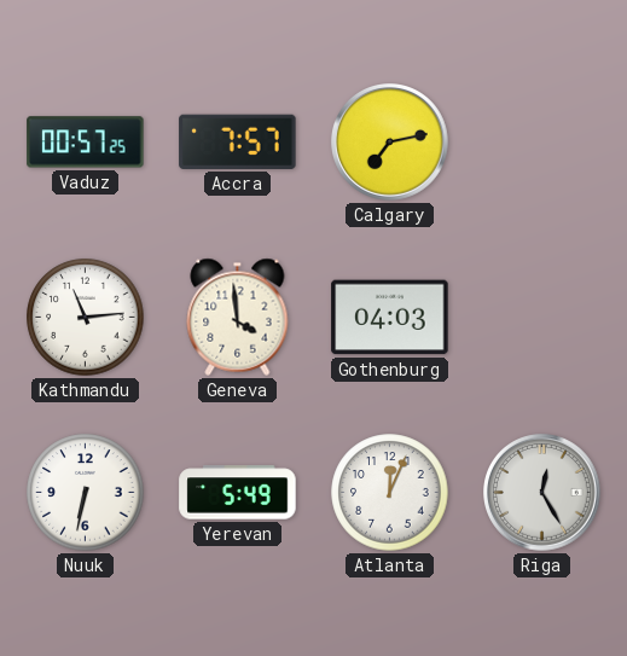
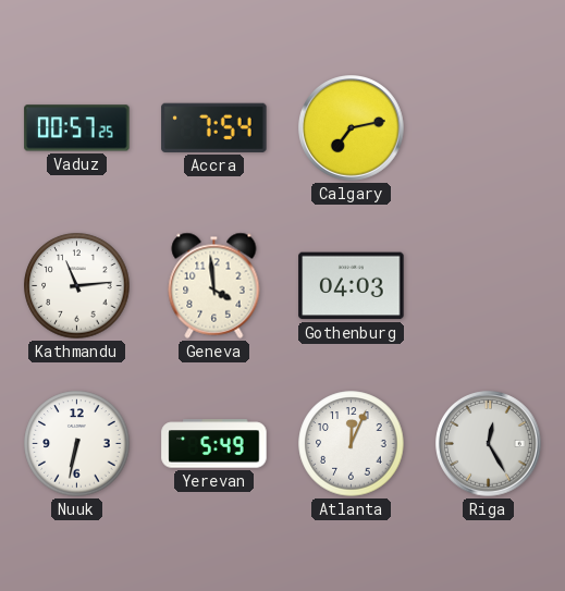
Accra: 7:57 -> 7:54
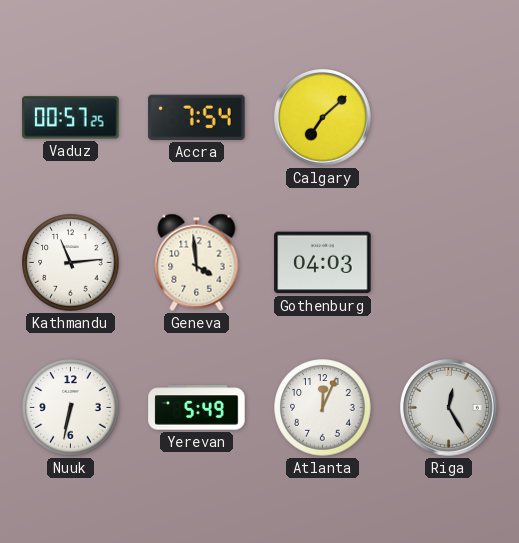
Calgary: 7:13 -> 7:08
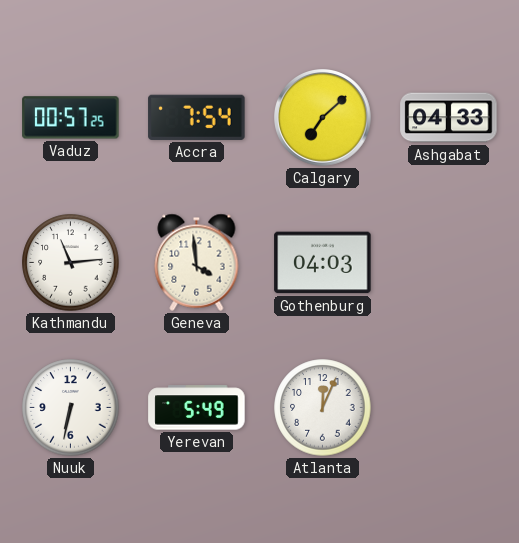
Ashgabat: none -> 04:33
Riga: 12:25 -> none
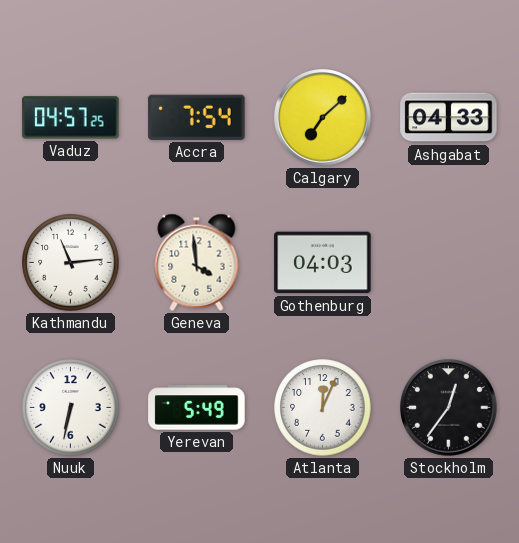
Vaduz: 00:57 -> 04:57
Stockholm: none -> 12:36
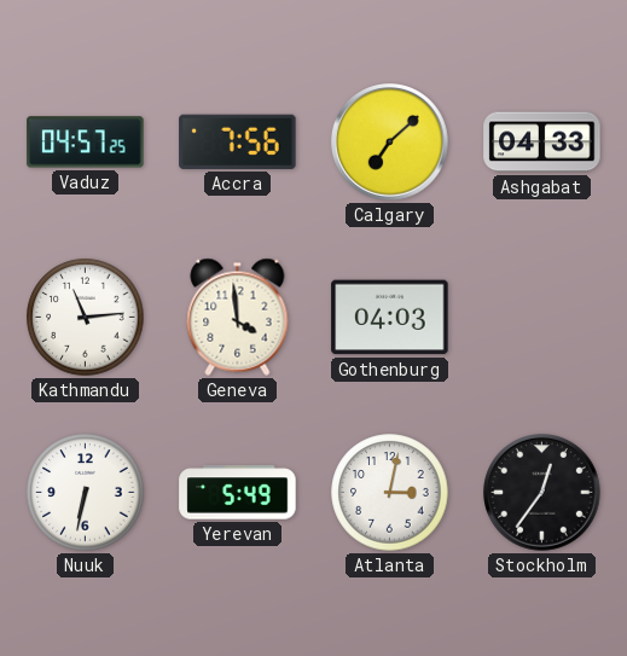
Accra: 7:54 -> 7:56
Atlanta: 12:04 -> 3:02
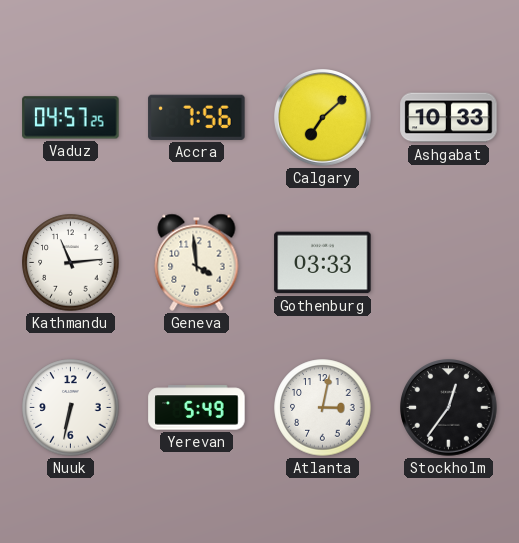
Ashgabat: 04:33 -> 10:33
Gothenburg: 04:03 -> 03:33
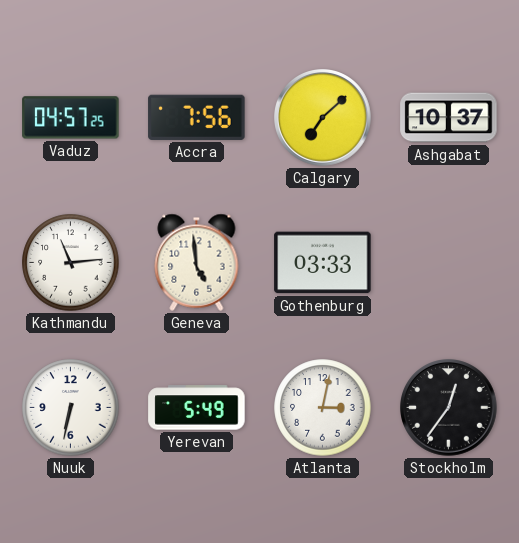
Ashgabat: 10:33 -> 10:37
Geneva: 3:59 -> 4:59
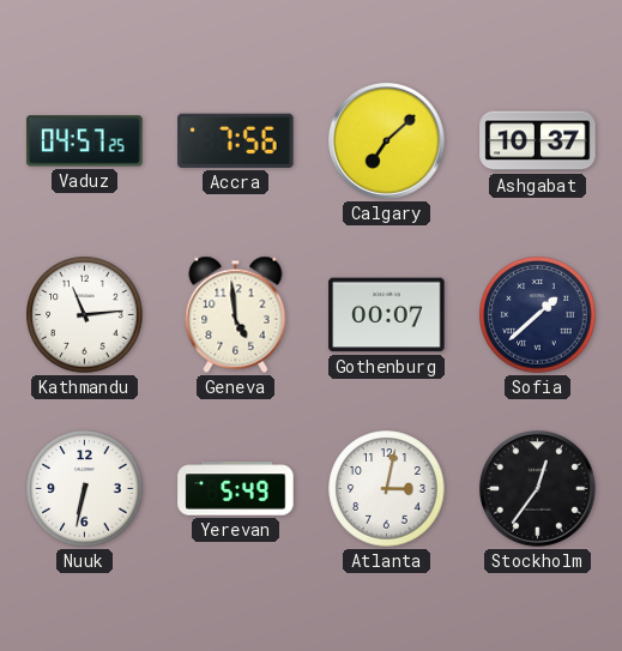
Gothenburg: 03:33 -> 00:07
Sofia: none -> 1:38
